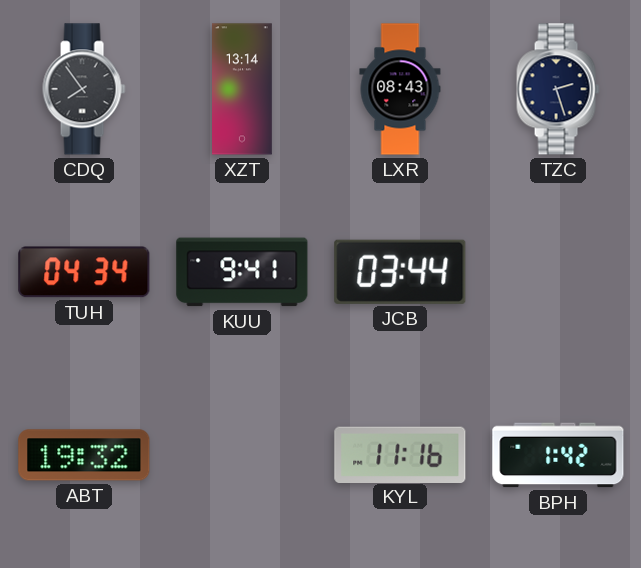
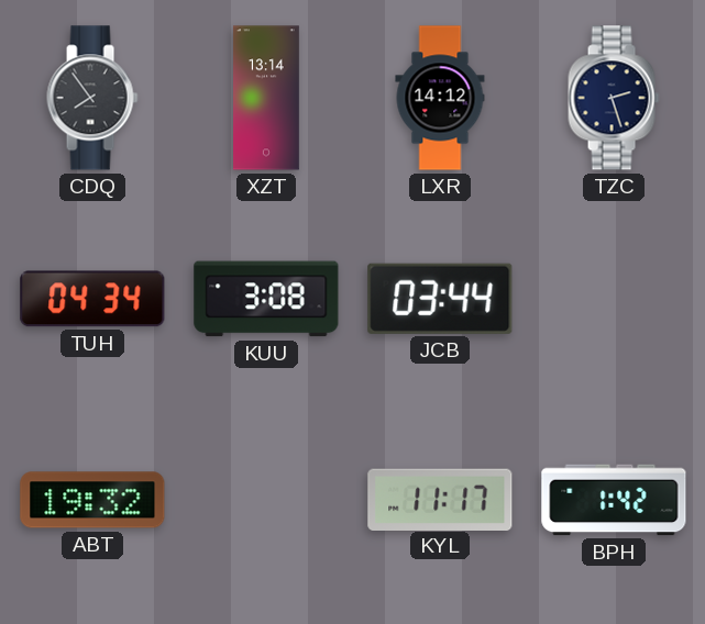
LXR: 08:43 -> 14:12
KUU: 9:41 -> 3:08
KYL: 11:16 -> 11:17
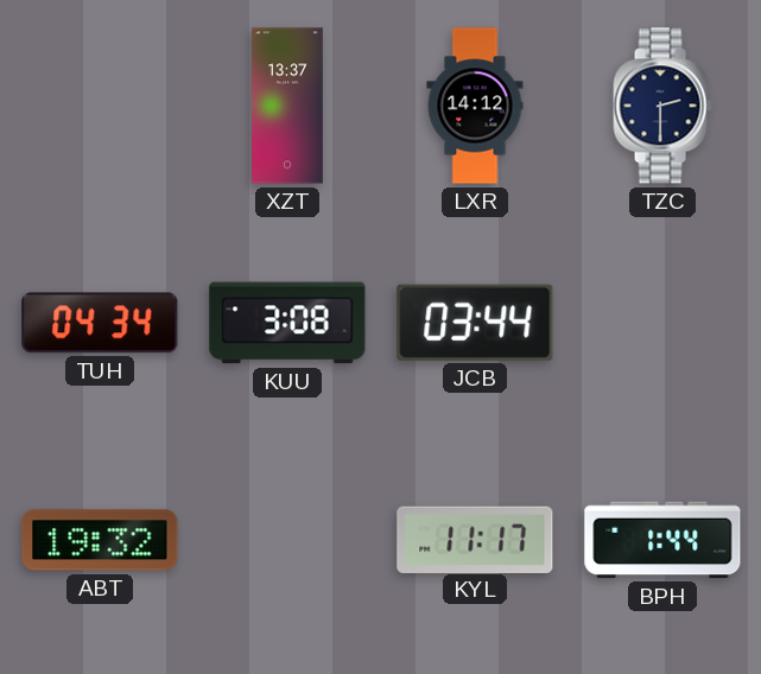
CDQ: 7:54 -> none
XZT: 13:14 -> 13:37
TZC: 2:27 -> 2:30
BPH: 1:42 -> 1:44
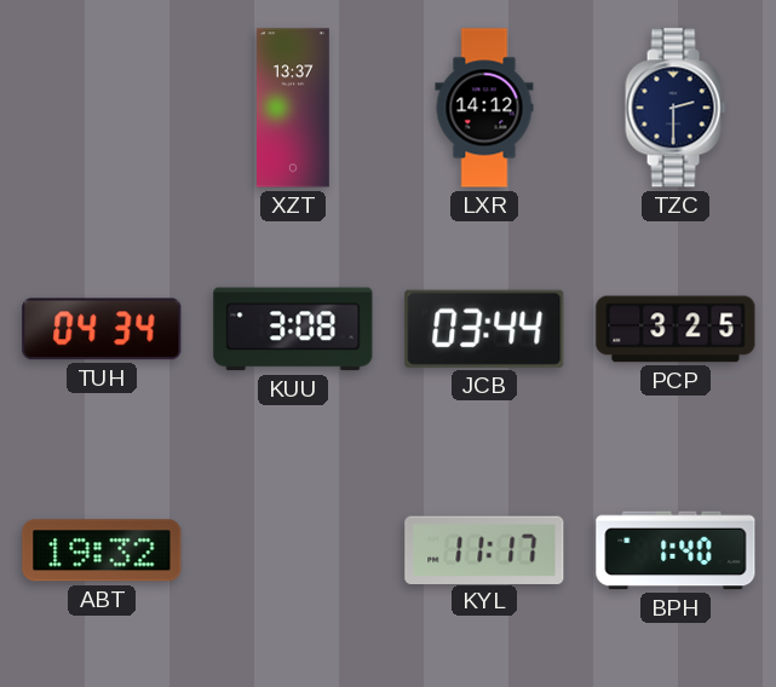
PCP: none -> 3:25
BPH: 1:44 -> 1:40
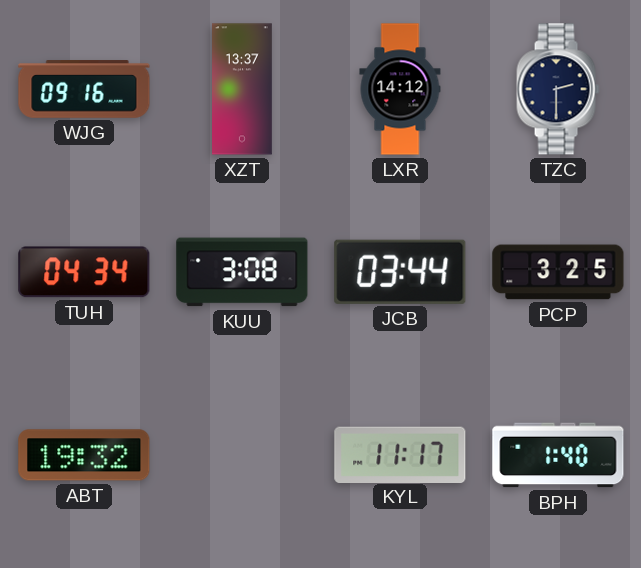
WJG: none -> 09:16
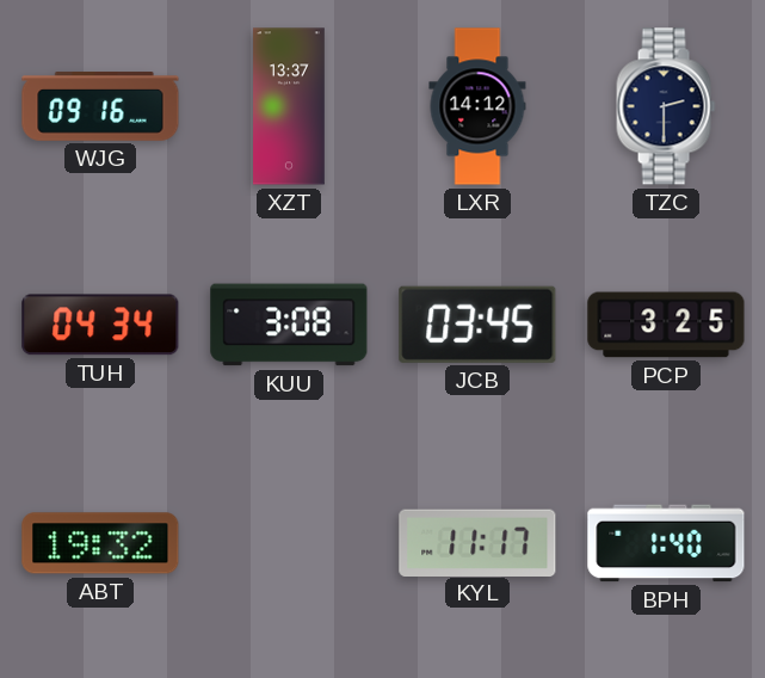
JCB: 03:44 -> 03:45
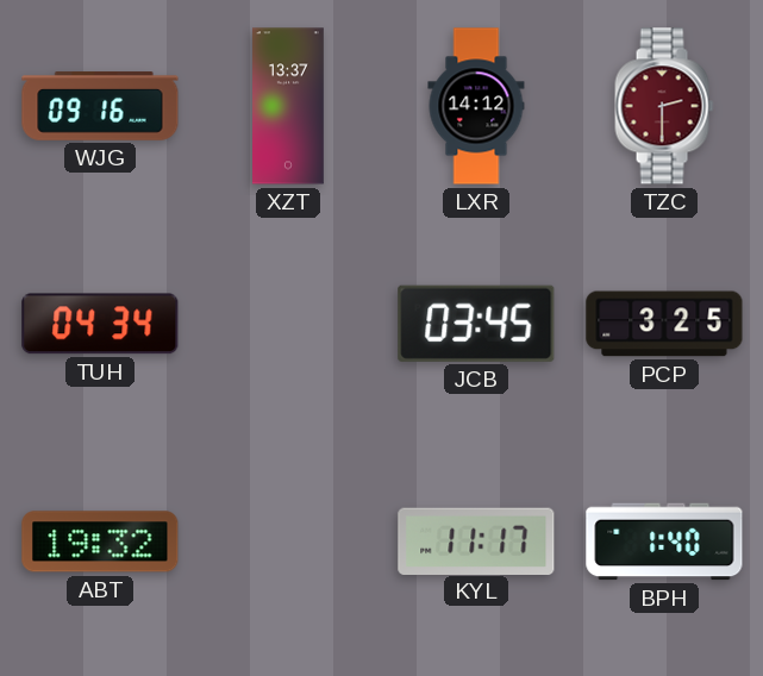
TZC dial: navy -> burgundy
KUU: 3:08 -> none
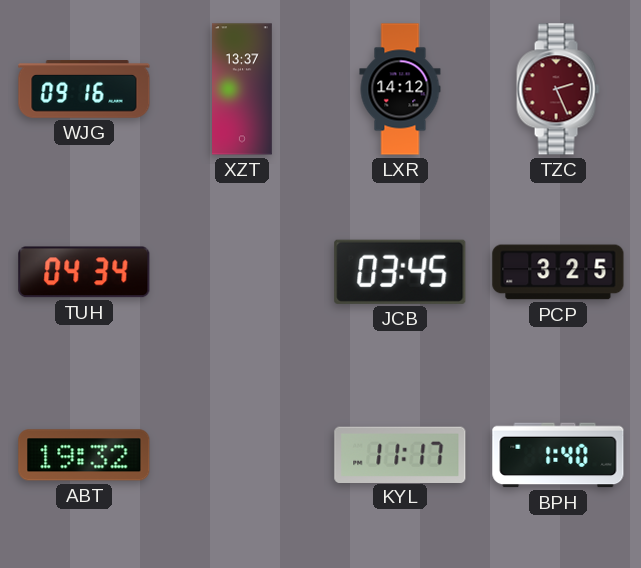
TZC: 2:30 -> 2:26
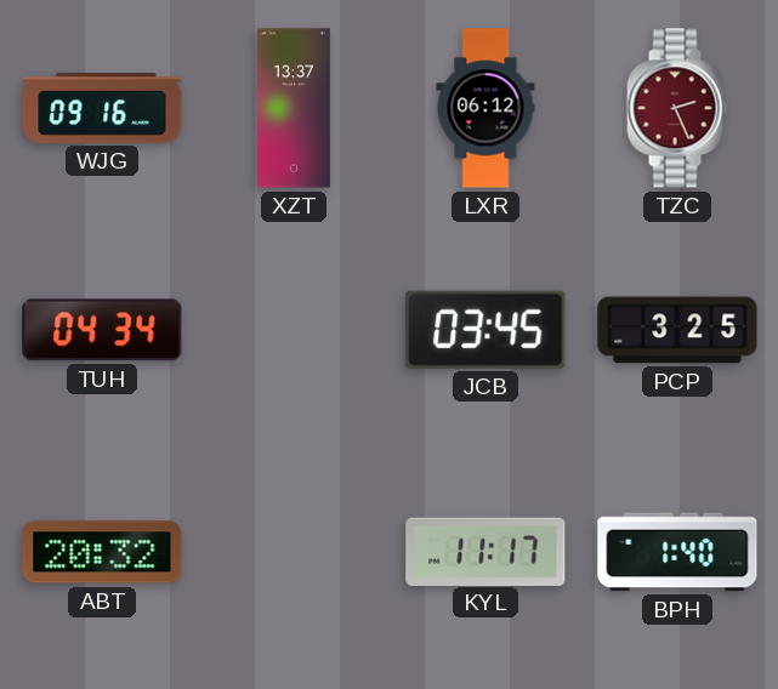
LXR: 14:12 -> 06:12
ABT: 19:32 -> 20:32
